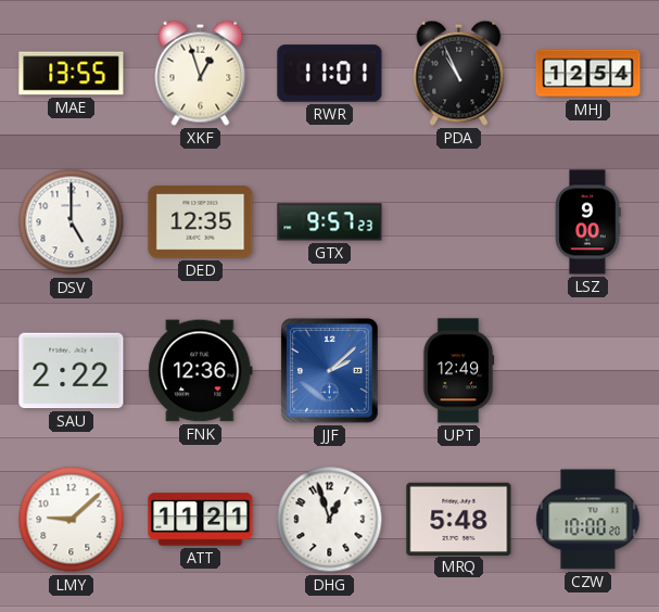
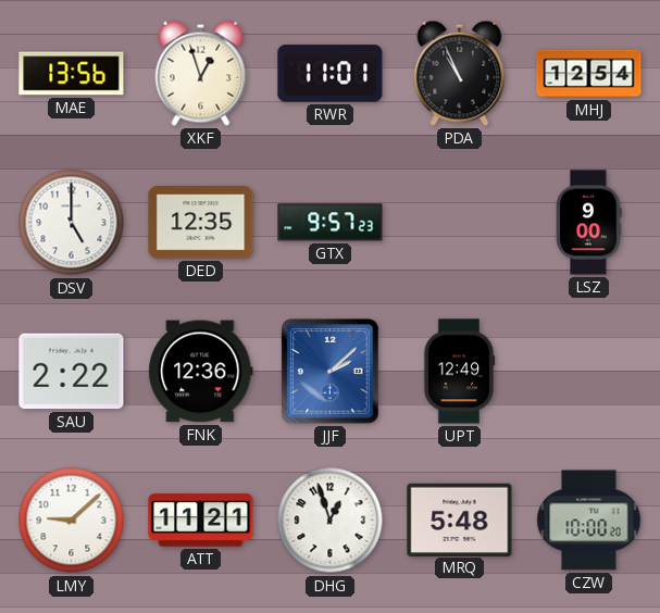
MAE: 13:55 -> 13:56
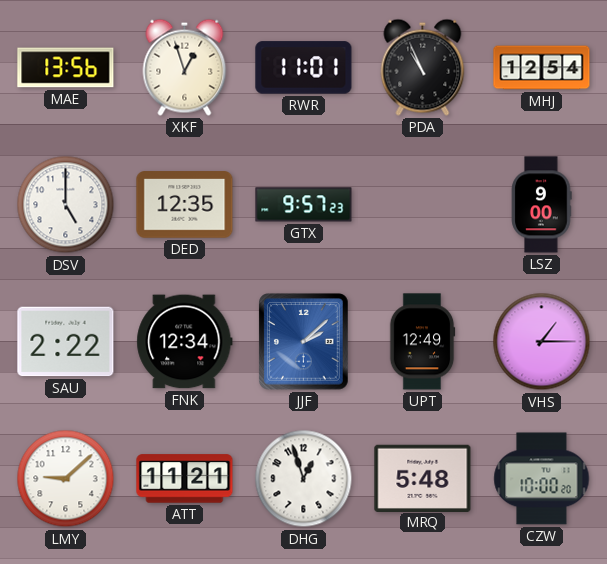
FNK: 12:36 -> 12:34
VHS: none -> 1:15
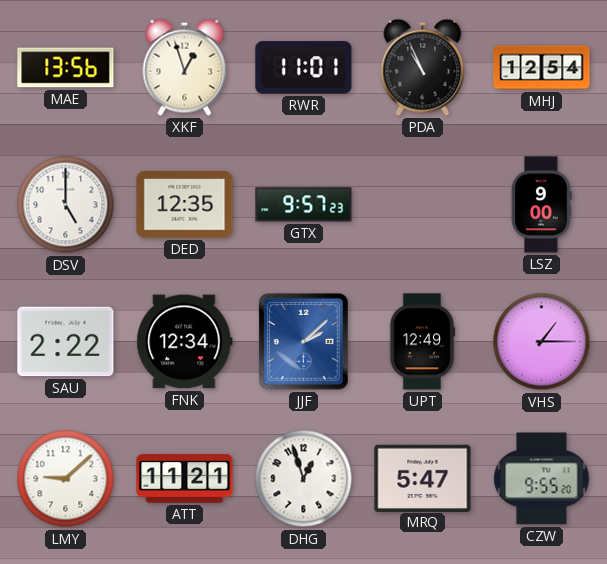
MRQ: 5:48 -> 5:47
CZW: 10:00 -> 9:55
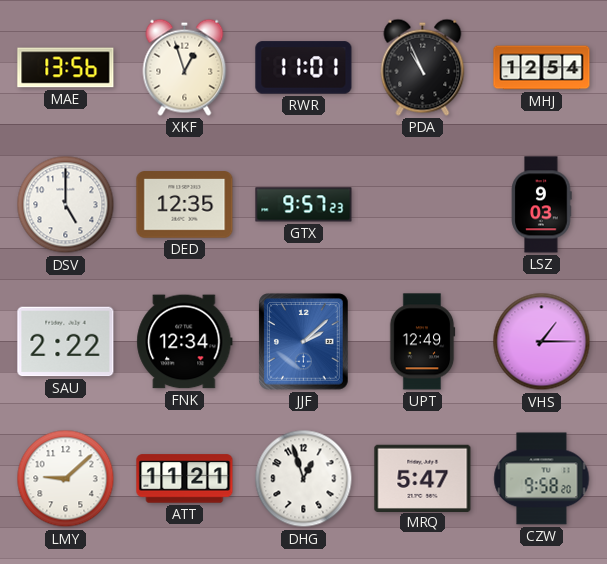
LSZ: 9:00 -> 9:03
CZW: 9:55 -> 9:58
